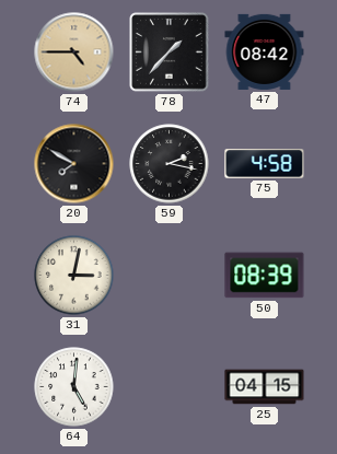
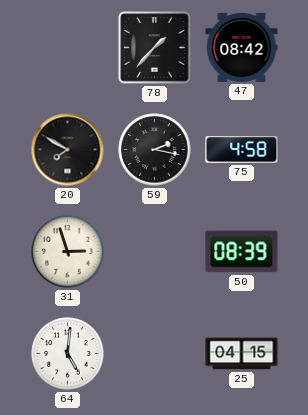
74: 4:45 -> none
31: 3:02 -> 2:57
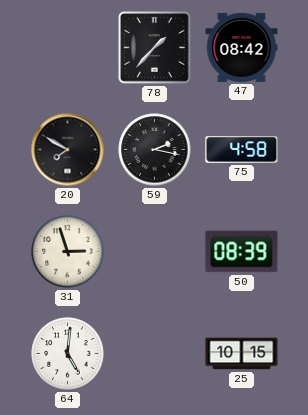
25: 04:15 -> 10:15
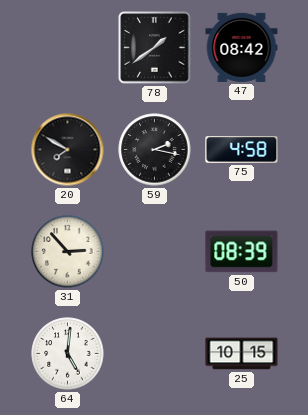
78: 1:37 -> 1:39
31: 2:57 -> 2:53
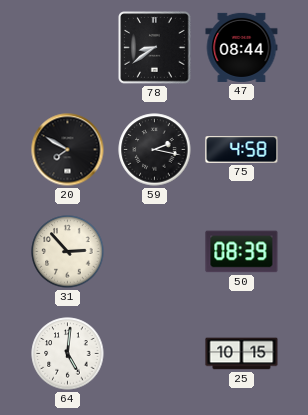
78: 1:39 -> 8:39
47: 08:42 -> 08:44
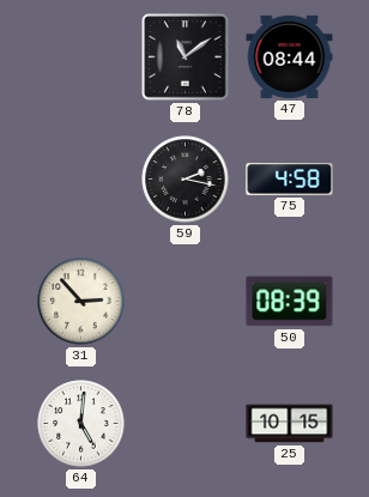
78: 8:39 -> 11:09
20: 7:50 -> none
